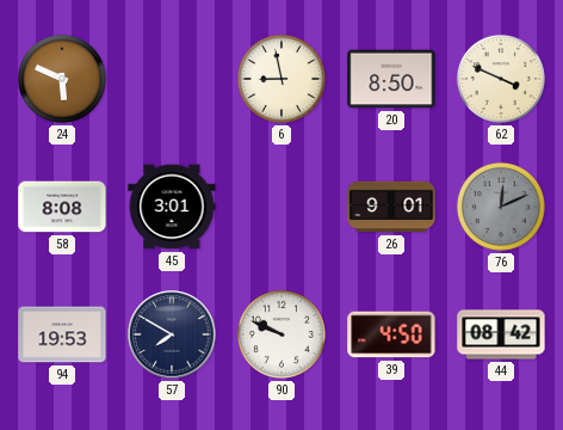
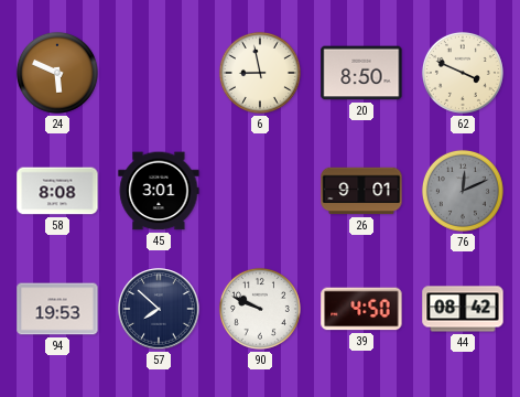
57: 7:50 -> 7:52
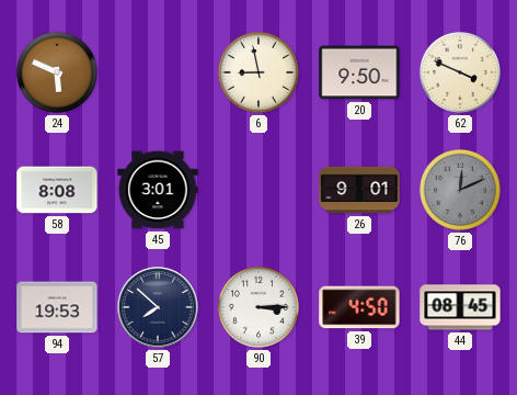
20: 8:50 -> 9:50
90: 9:49 -> 3:15
44: 08:42 -> 08:45
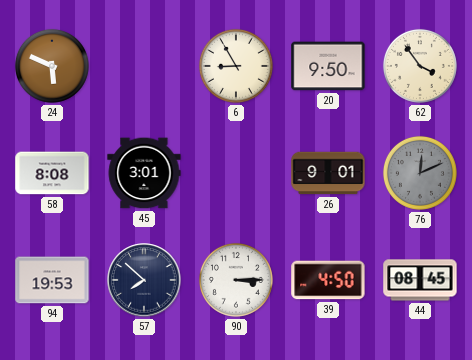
6: 8:58 -> 8:55
62: 3:49 -> 3:54
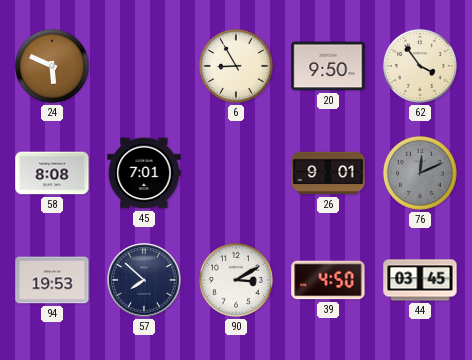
45: 3:01 -> 7:01
90: 3:15 -> 3:10
44: 08:45 -> 03:45
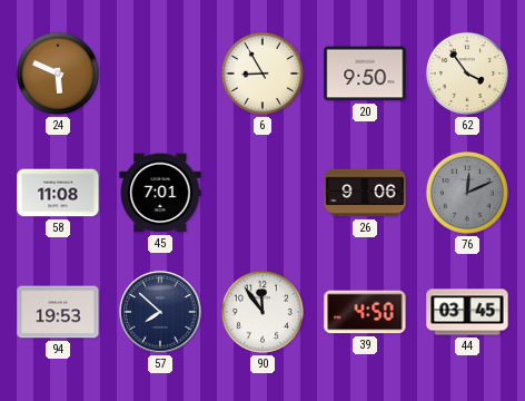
58: 8:08 -> 11:08
26: 9:01 -> 9:06
90: 3:10 -> 11:54
